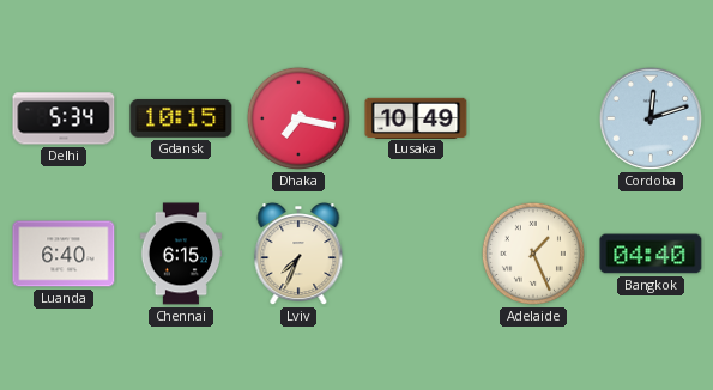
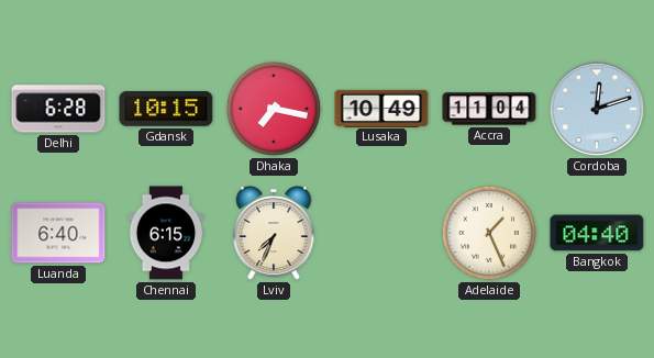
Delhi: 5:34 -> 6:28
Accra: none -> 11:04
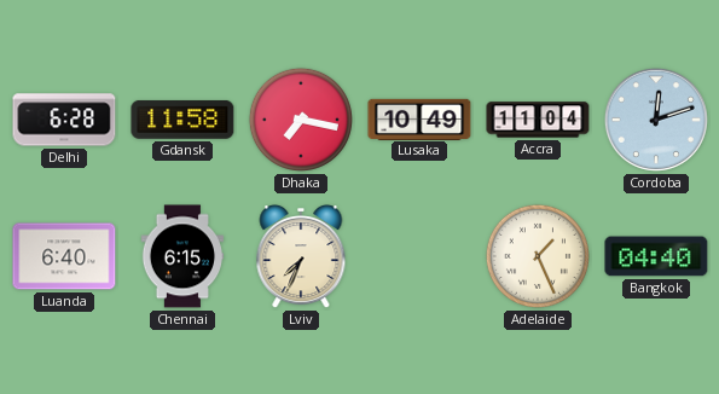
Gdansk: 10:15 -> 11:58
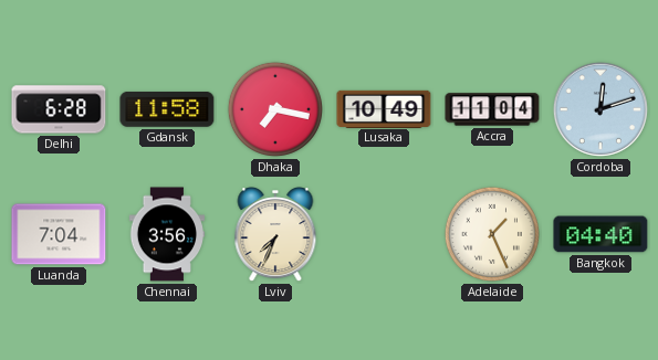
Luanda: 6:40 -> 7:04
Chennai: 6:15 -> 3:56
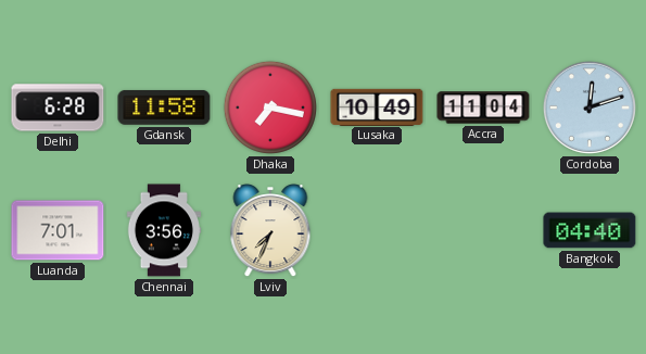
Luanda: 7:04 -> 7:01
Adelaide: 1:26 -> none
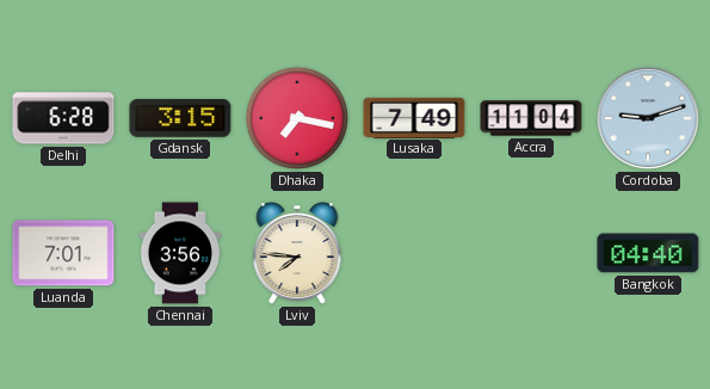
Gdansk: 11:58 -> 3:15
Lusaka: 10:49 -> 7:49
Cordoba: 12:12 -> 9:12
Lviv: 7:34 -> 7:46
